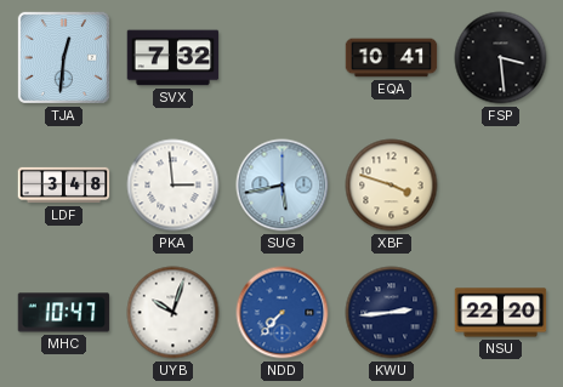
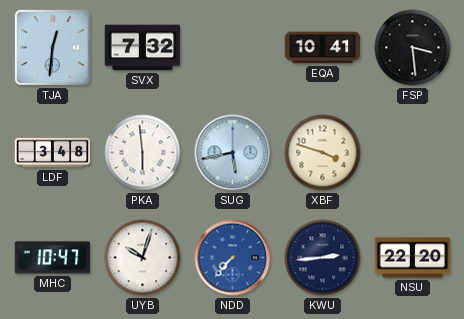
PKA: 2:59 -> 5:59
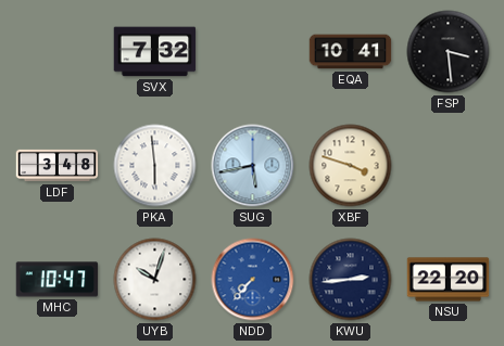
TJA: 12:31 -> none
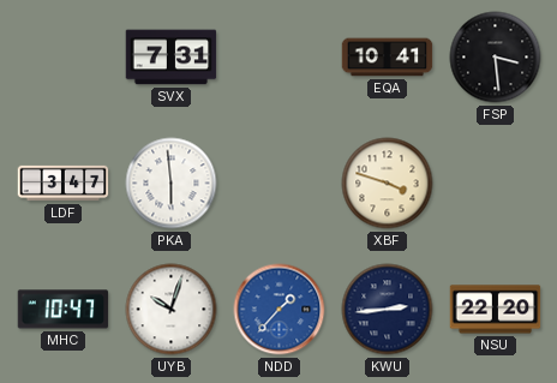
SVX: 7:32 -> 7:31
LDF: 3:48 -> 3:47
SUG: 5:43 -> none
NDD: 7:37 -> 1:37
